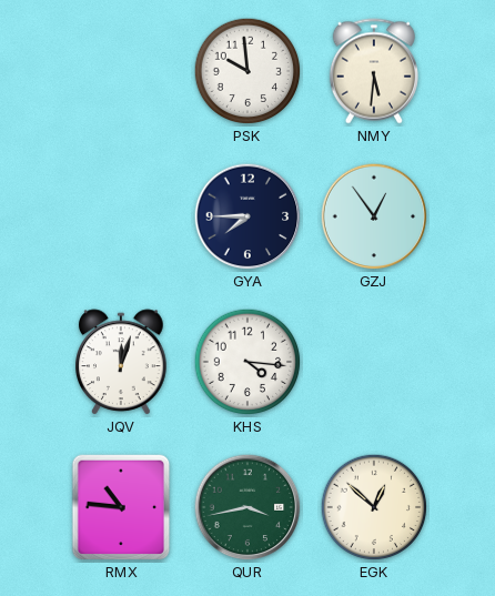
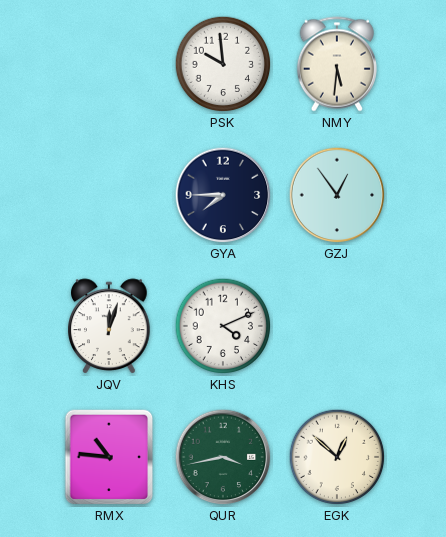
KHS: 4:16 -> 4:11
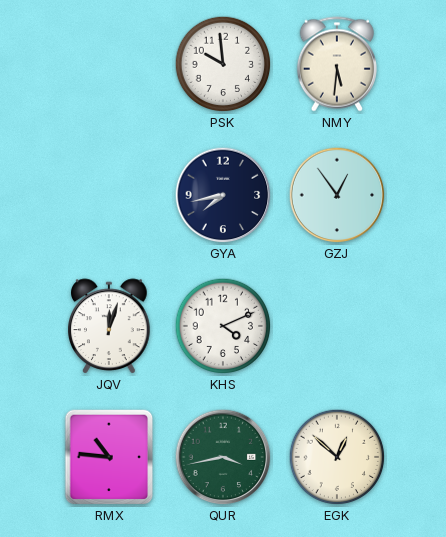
GYA: 7:45 -> 7:43
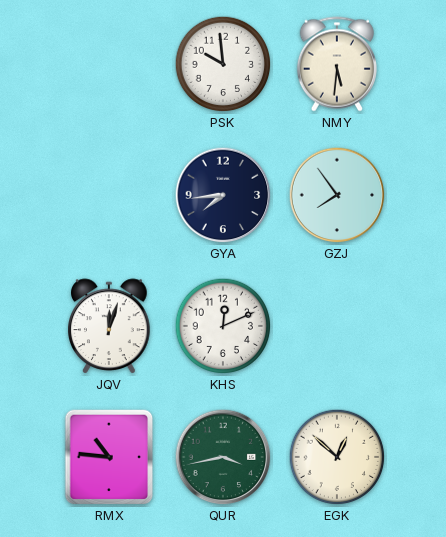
GYA: 7:43 -> 7:44
GZJ: 12:54 -> 7:54
KHS: 4:11 -> 12:11
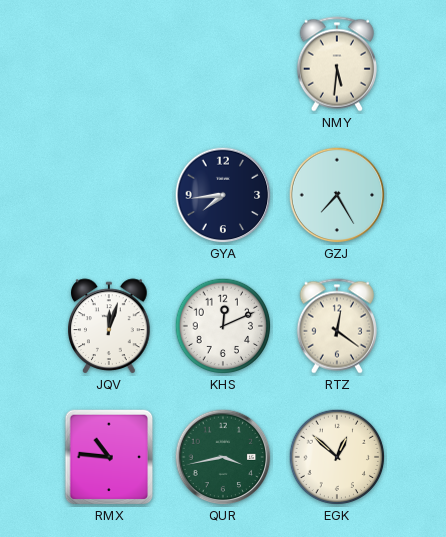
PSK: 9:59 -> none
GZJ: 7:54 -> 7:25
RTZ: none -> 12:21
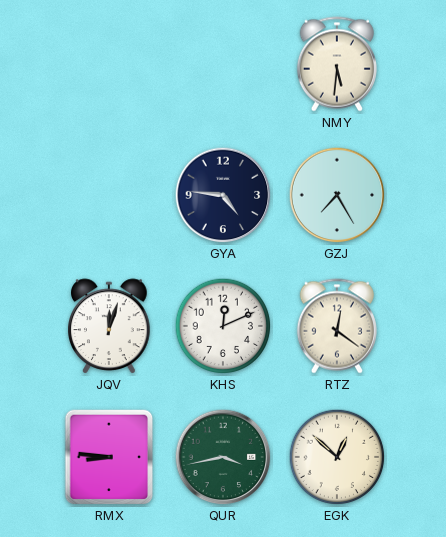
GYA: 7:44 -> 4:46
RMX: 10:46 -> 8:46
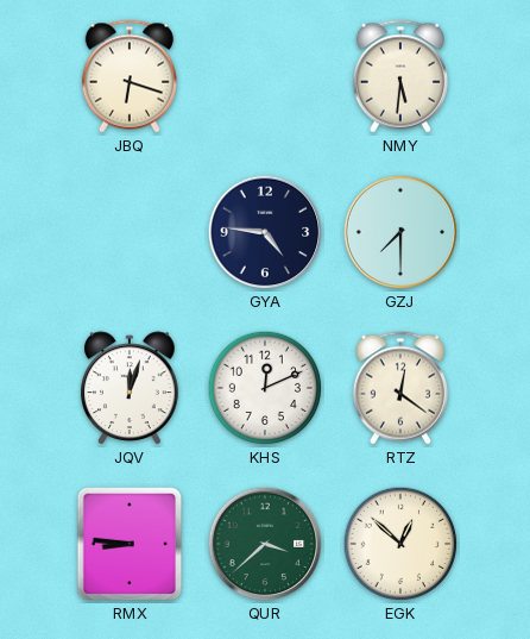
JBQ: none -> 6:18
GZJ: 7:25 -> 7:30
QUR: 3:43 -> 3:38
